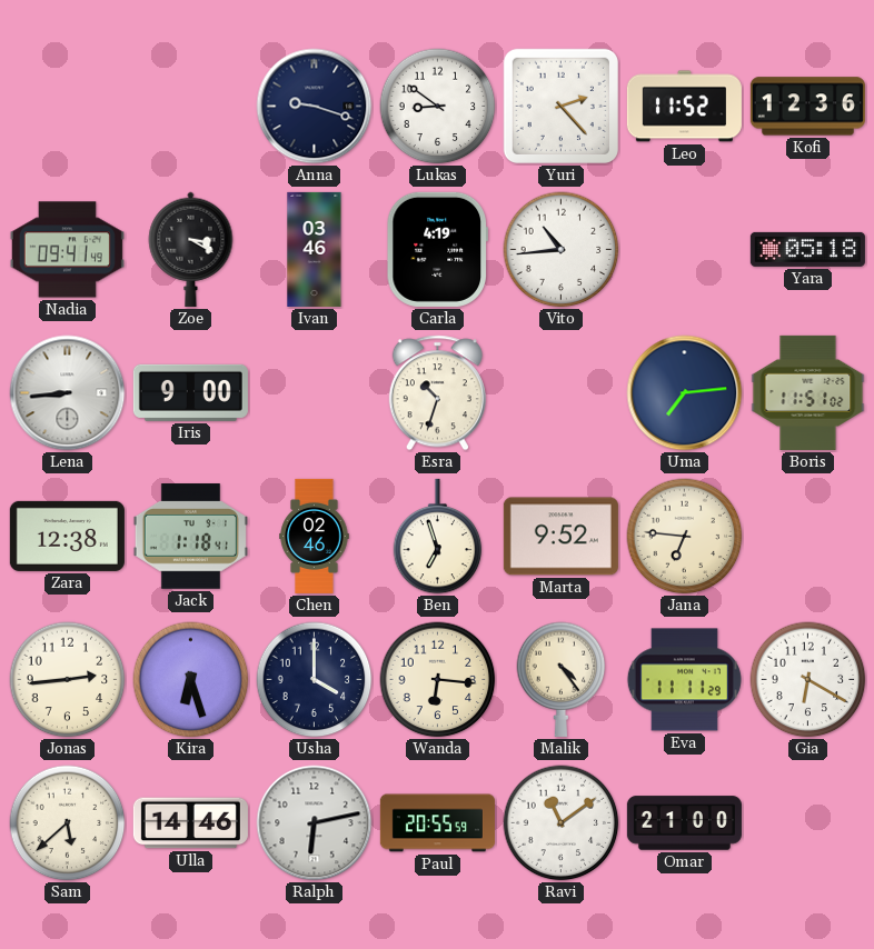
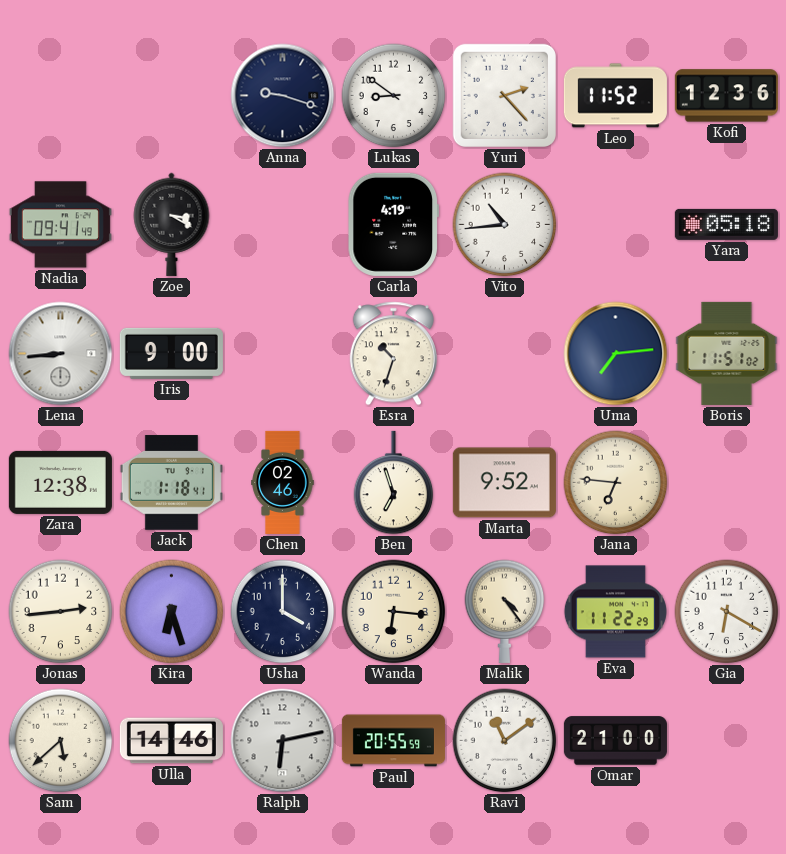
Ivan: 03:46 -> none
Eva: 11:11 -> 11:22
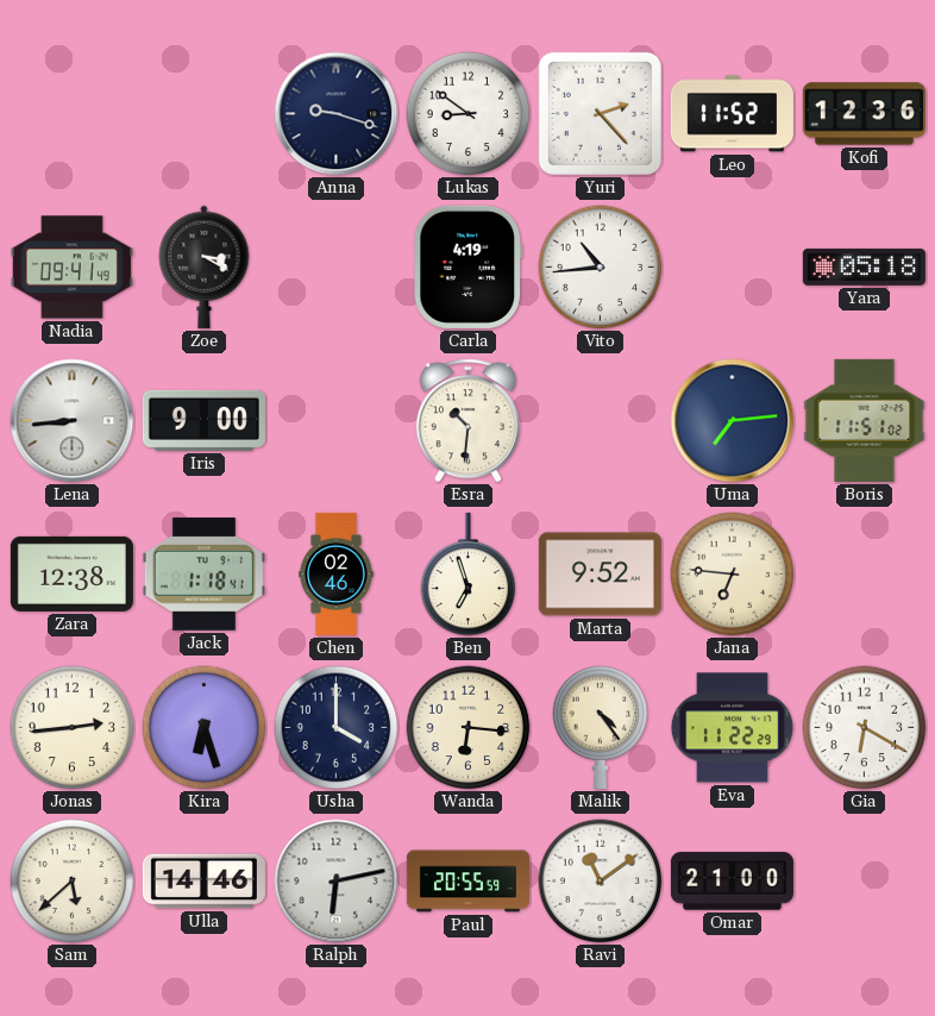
Esra: 10:33 -> 10:31
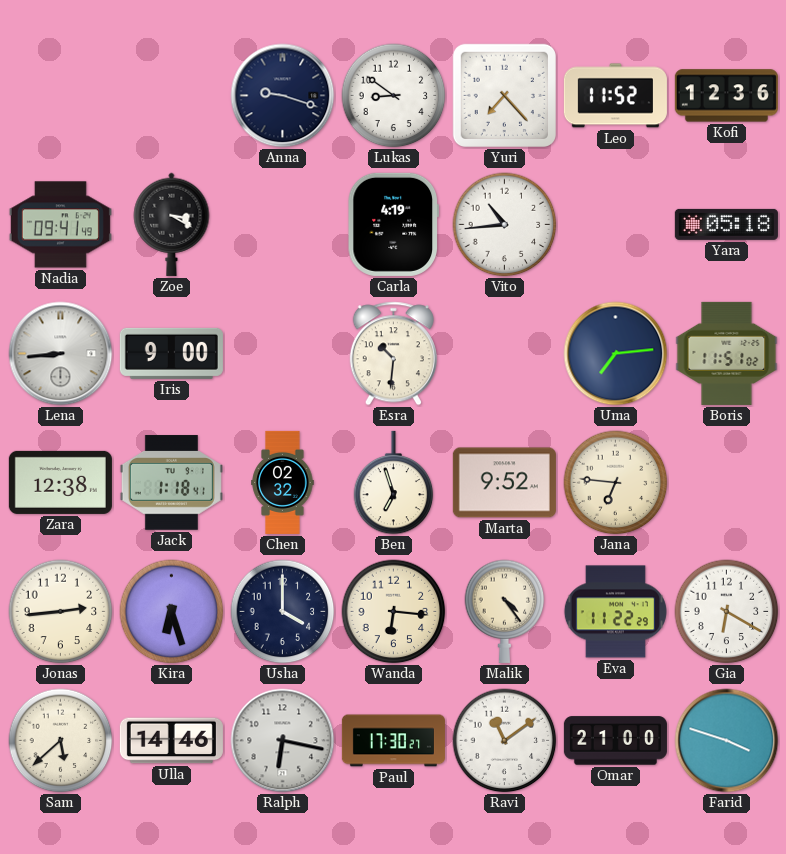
Yuri: 2:23 -> 7:23
Chen: 02:46 -> 02:32
Ralph: 6:13 -> 6:17
Paul: 20:55 -> 17:30
Farid: none -> 3:48
